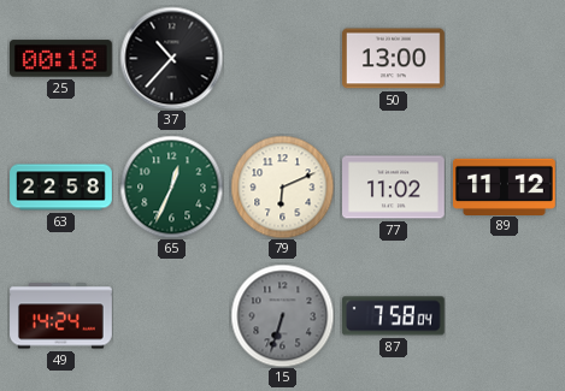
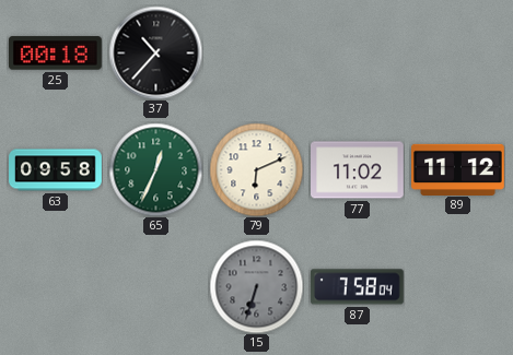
50: 13:00 -> none
63: 22:58 -> 09:58
49: 14:24 -> none
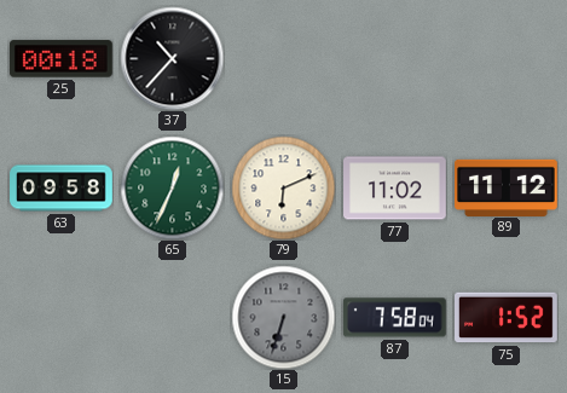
75: none -> 1:52
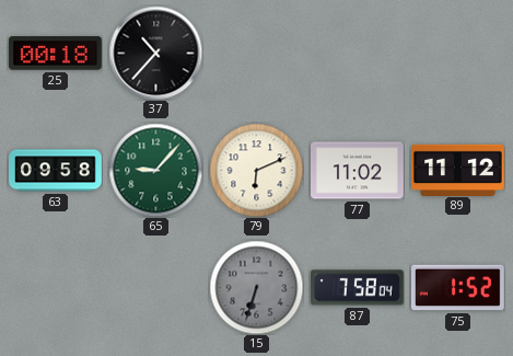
65: 12:34 -> 9:07
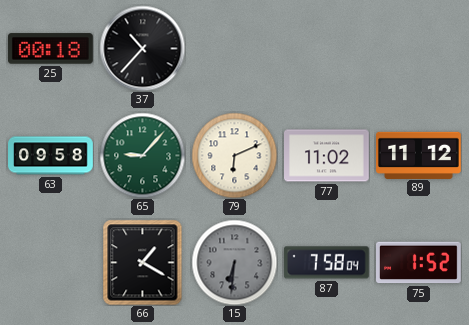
66: none -> 1:20
15: 6:33 -> 6:31
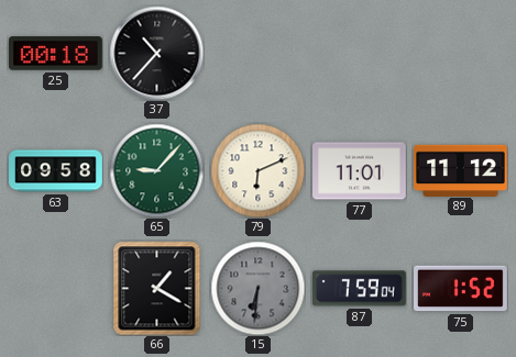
77: 11:02 -> 11:01
87: 7:58 -> 7:59
